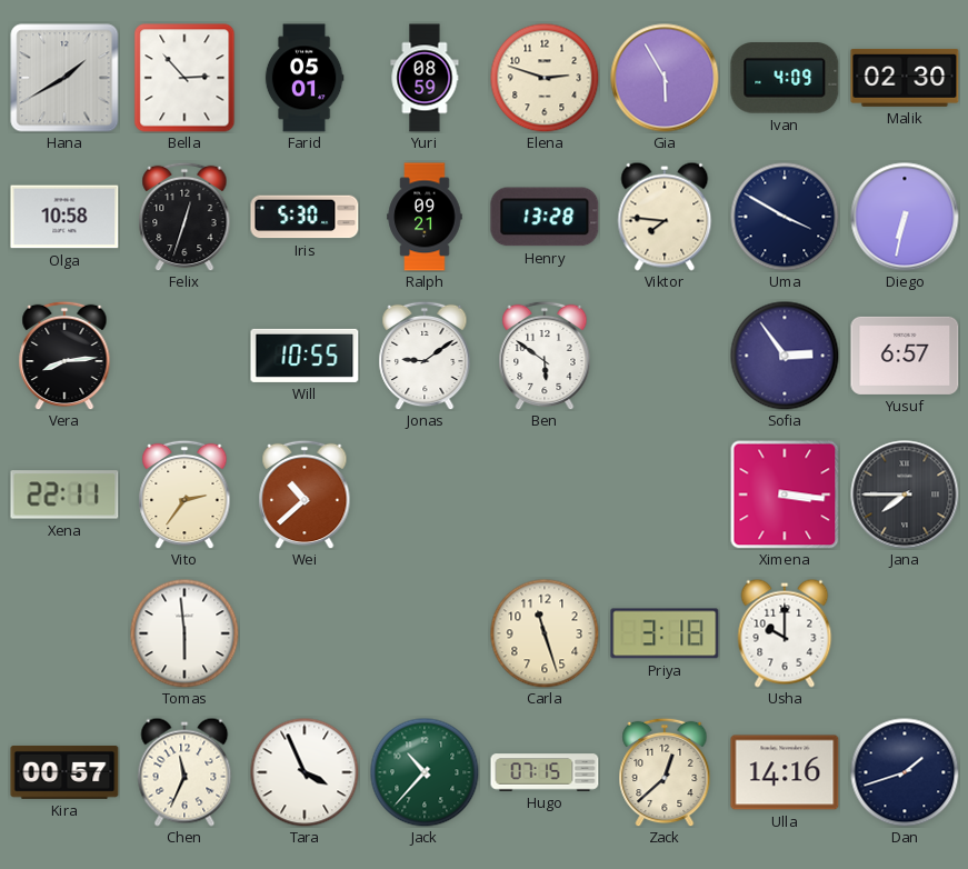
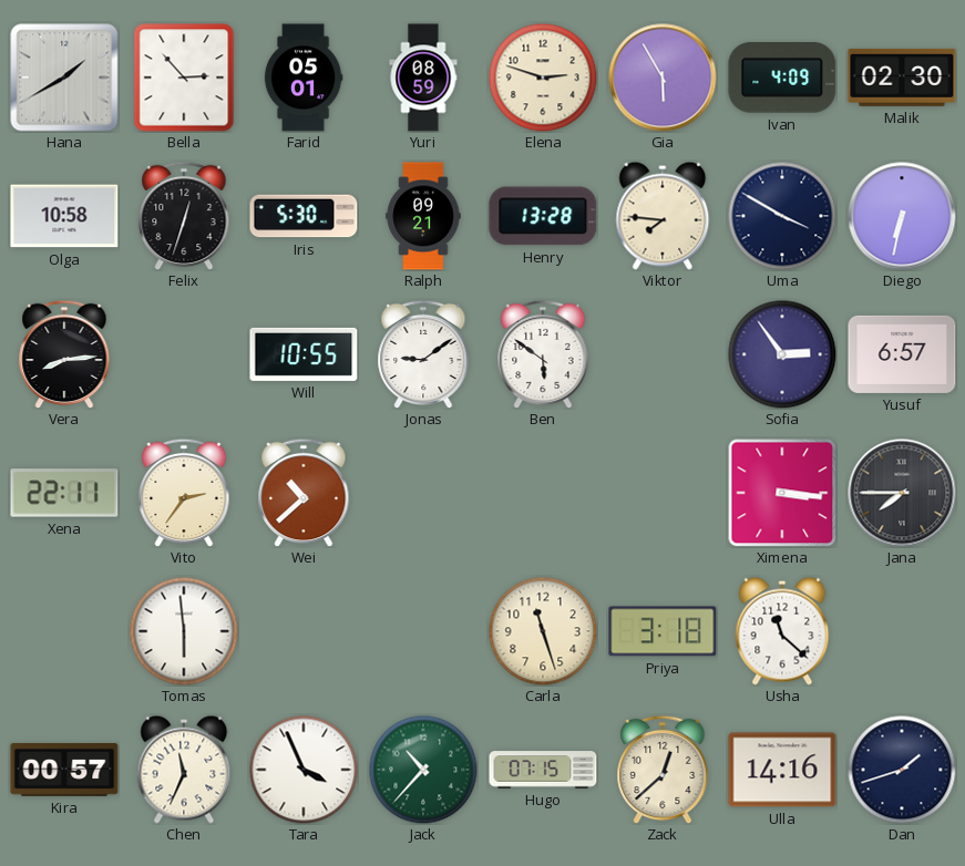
Usha: 10:00 -> 11:22
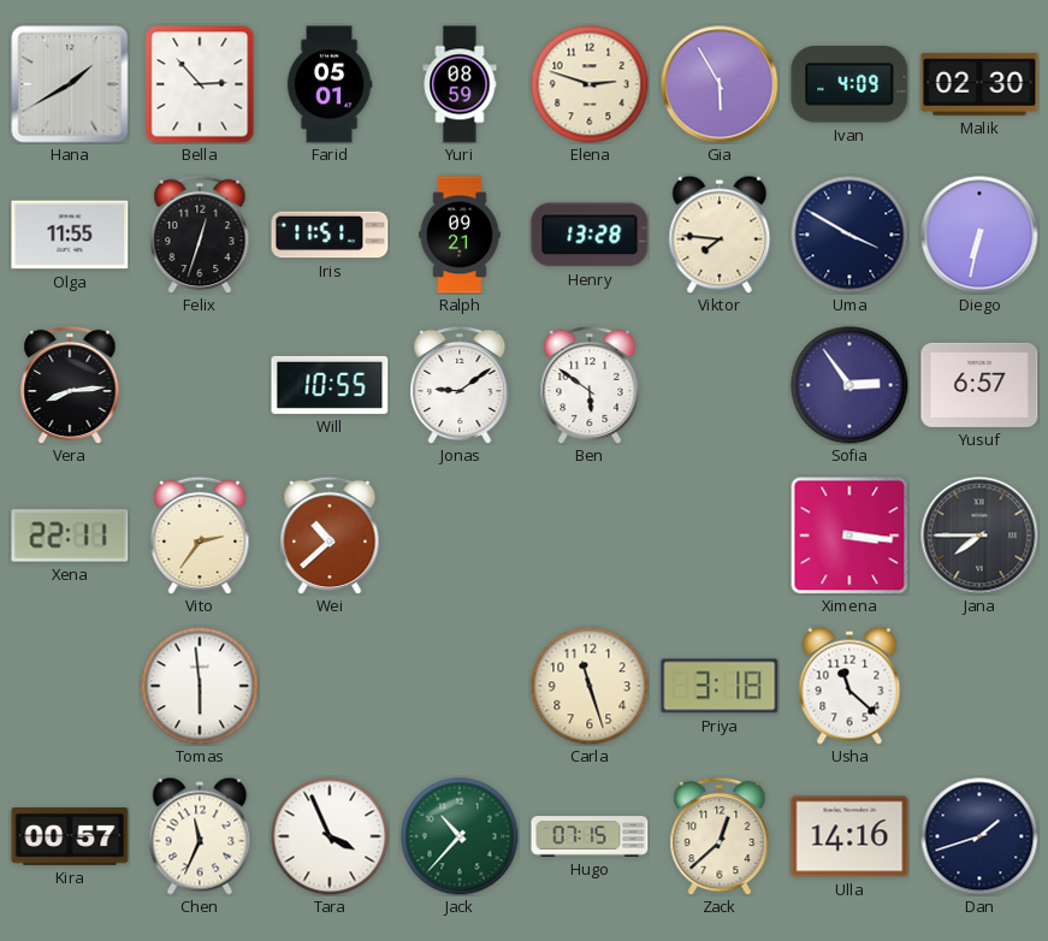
Olga: 10:58 -> 11:55
Iris: 5:30 -> 11:51
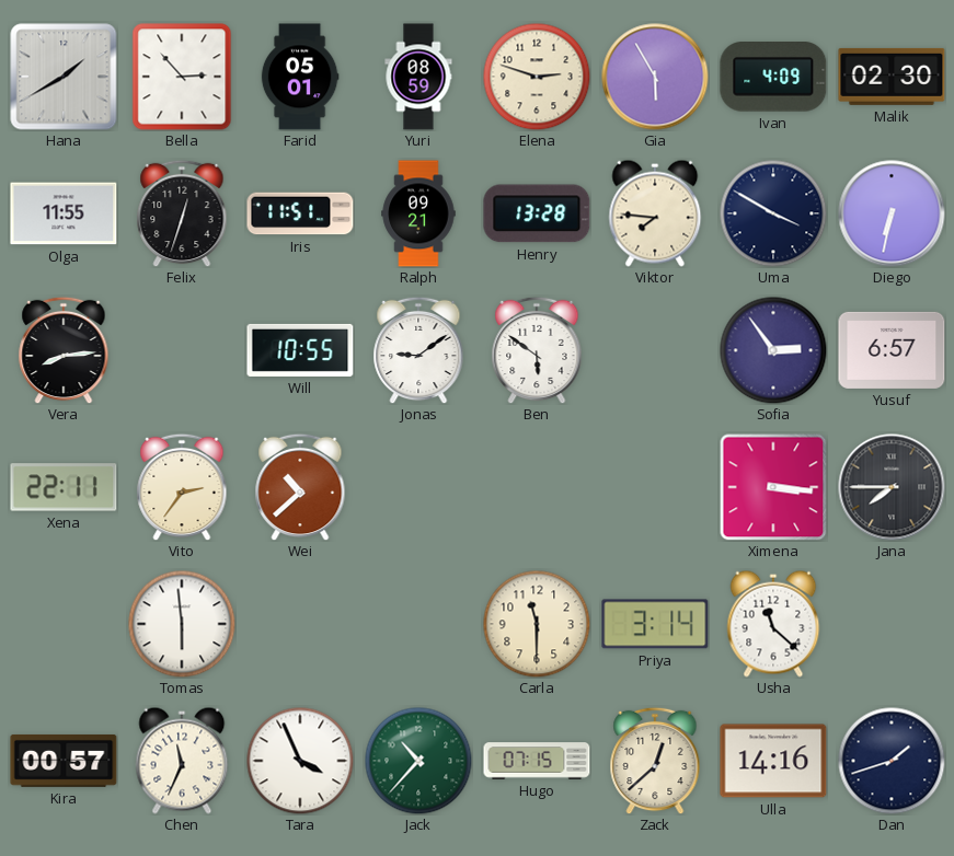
Carla: 11:27 -> 11:30
Priya: 3:18 -> 3:14
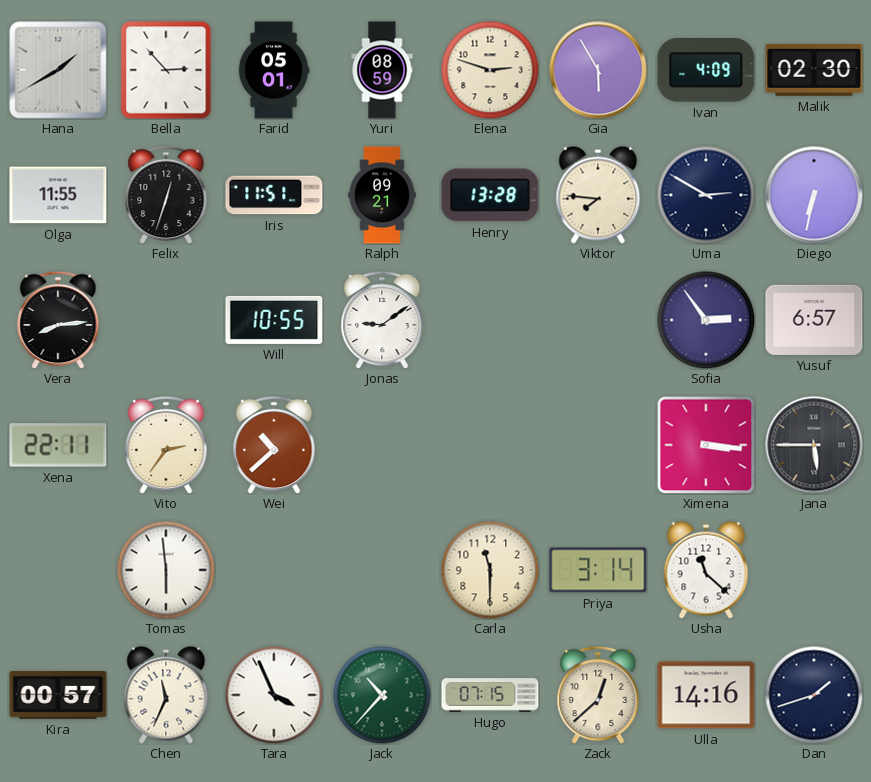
Uma: 3:50 -> 2:50
Ben: 5:51 -> none
Jana: 7:45 -> 5:45
